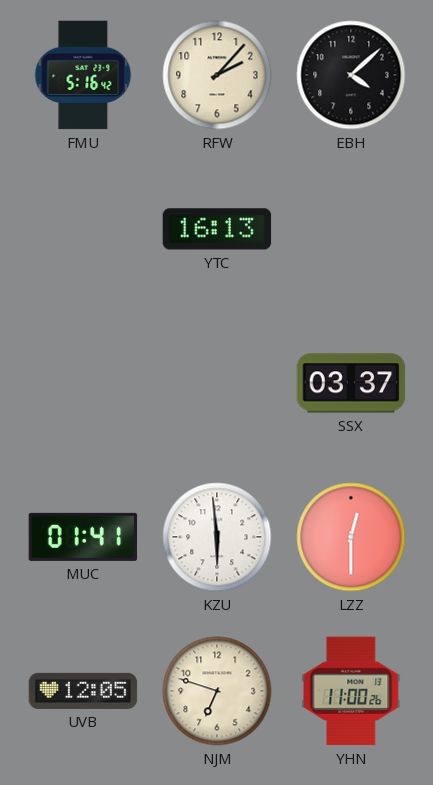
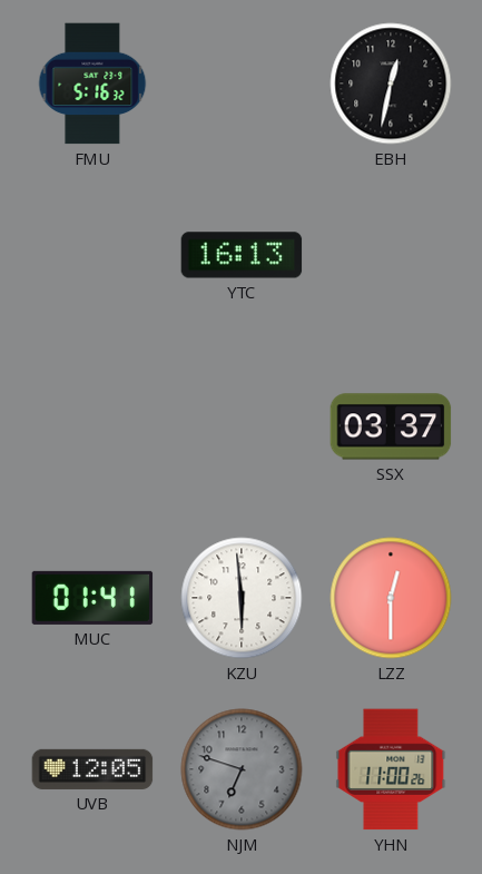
FMU: 5:16:42 -> 5:16:32
RFW: 2:07 -> none
EBH: 4:08 -> 12:32
NJM dial: cream -> grey
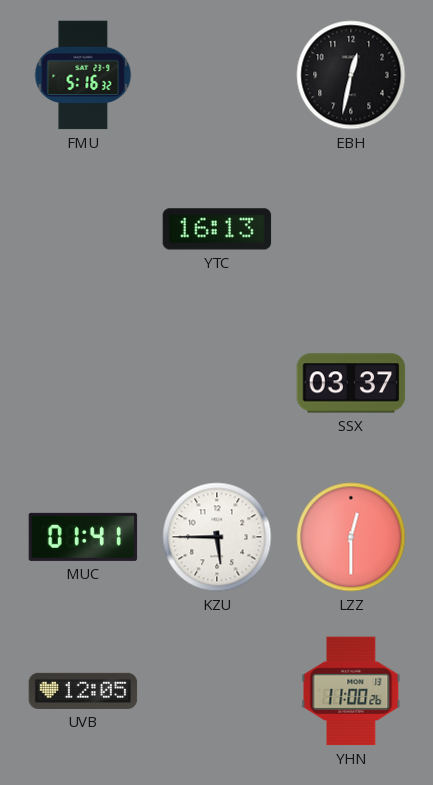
KZU: 5:59 -> 5:45
NJM: 6:48 -> none
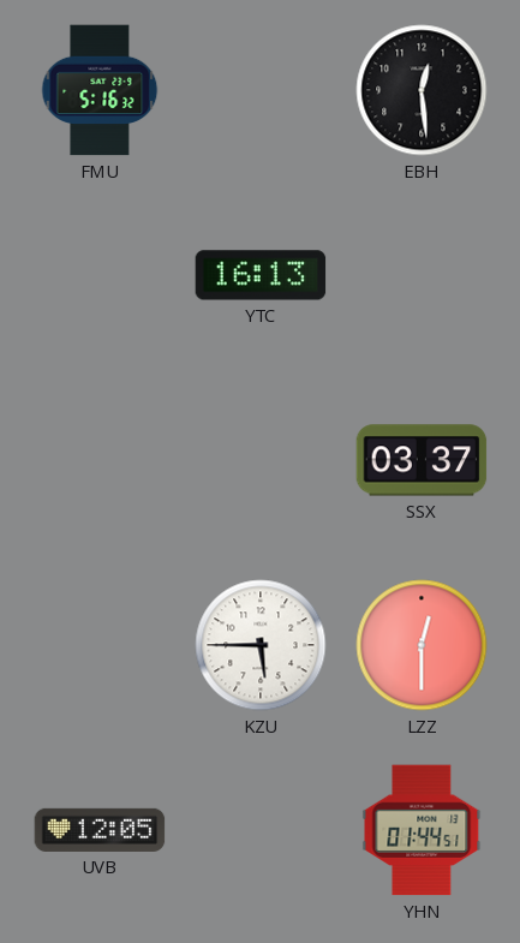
EBH: 12:32 -> 12:29
MUC: 01:41 -> none
YHN: 11:00 -> 01:44
